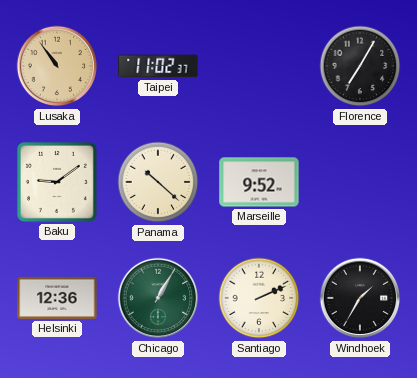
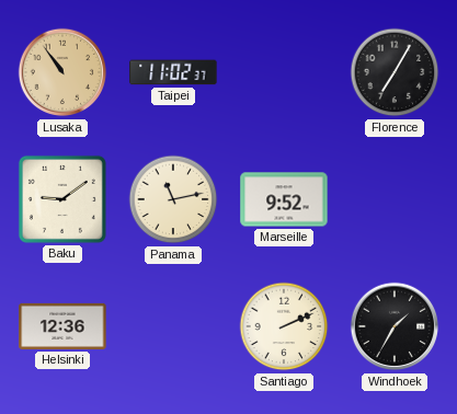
Panama: 10:22 -> 11:13
Chicago: 1:05 -> none
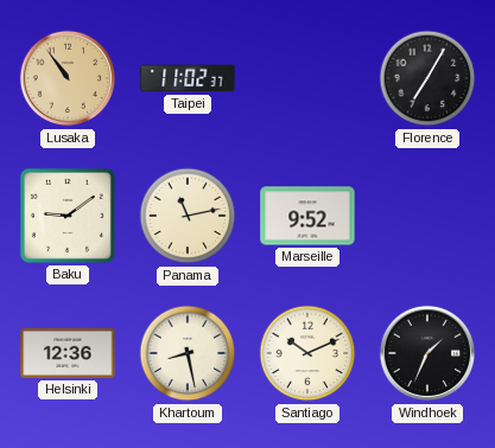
Khartoum: none -> 8:28
Santiago: 2:11 -> 10:11
Windhoek: 1:35 -> 1:34
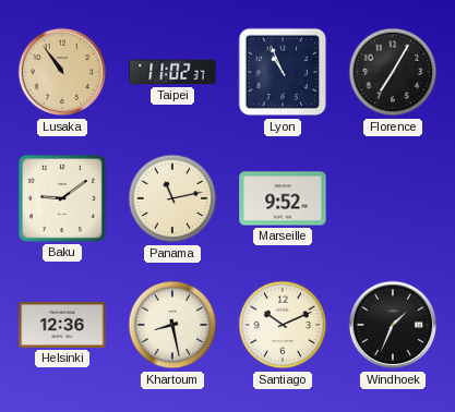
Lyon: none -> 10:56
